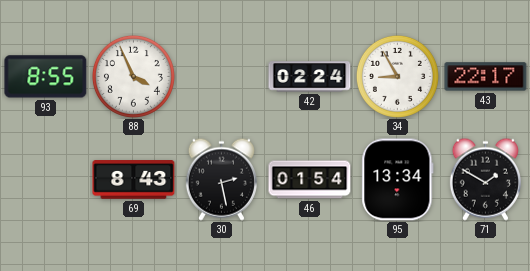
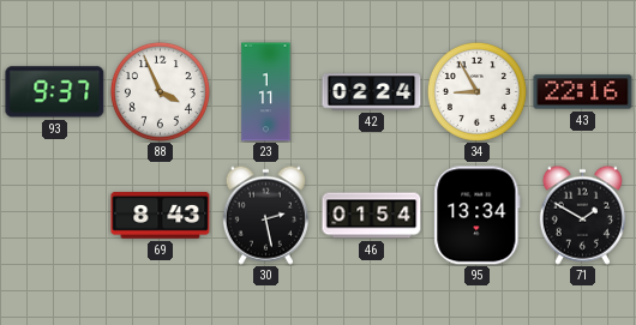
93: 8:55 -> 9:37
23: none -> 1:11
43: 22:17 -> 22:16
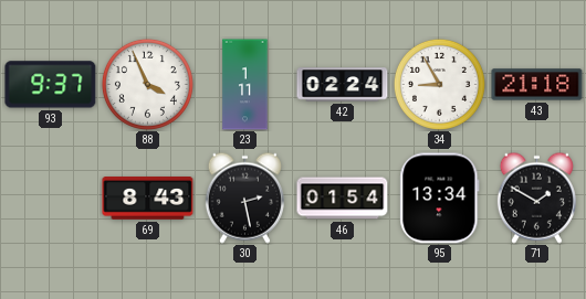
43: 22:16 -> 21:18
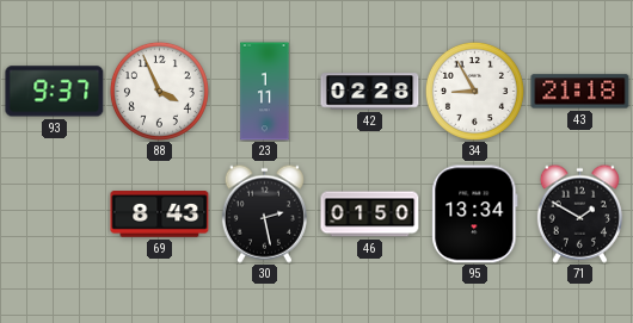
42: 02:24 -> 02:28
46: 01:54 -> 01:50
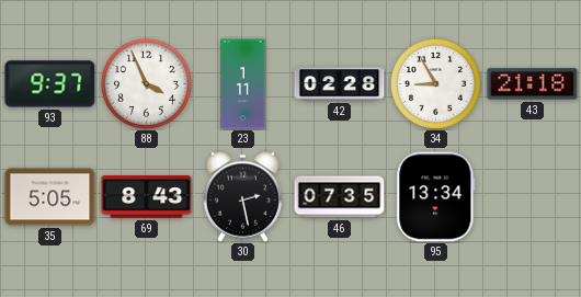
35: none -> 5:05
46: 01:50 -> 07:35
71: 1:50 -> none
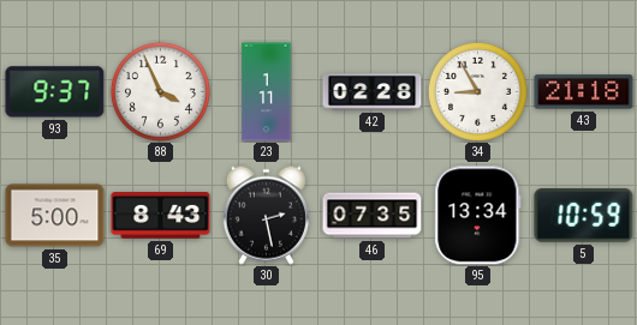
35: 5:05 -> 5:00
5: none -> 10:59
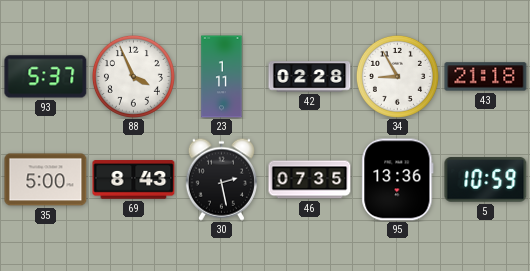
93: 9:37 -> 5:37
95: 13:34 -> 13:36
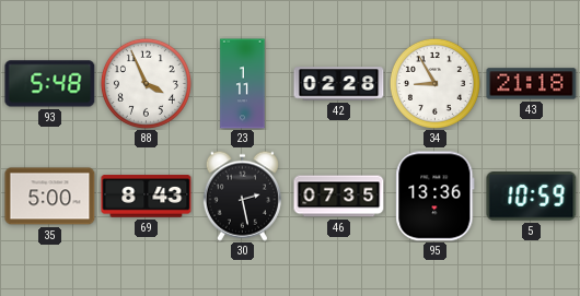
93: 5:37 -> 5:48
